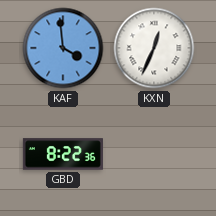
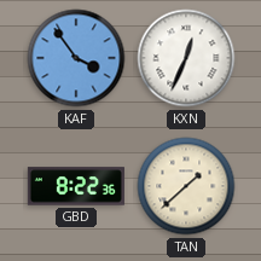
KAF: 3:59 -> 3:54
TAN: none -> 1:38
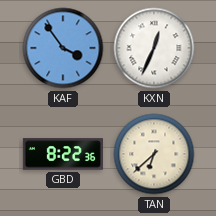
TAN: 1:38 -> 6:38
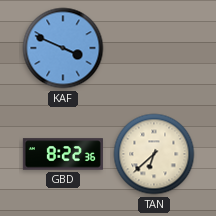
KAF: 3:54 -> 3:49
KXN: 12:34 -> none
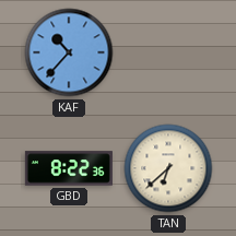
KAF: 3:49 -> 10:37
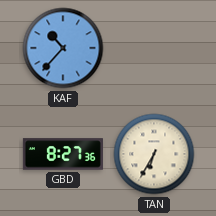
GBD: 8:22 -> 8:27
TAN: 6:38 -> 6:35
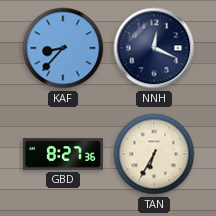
KAF: 10:37 -> 8:37
NNH: none -> 12:19
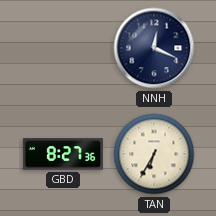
KAF: 8:37 -> none
